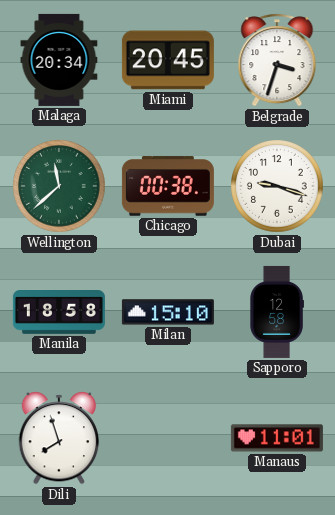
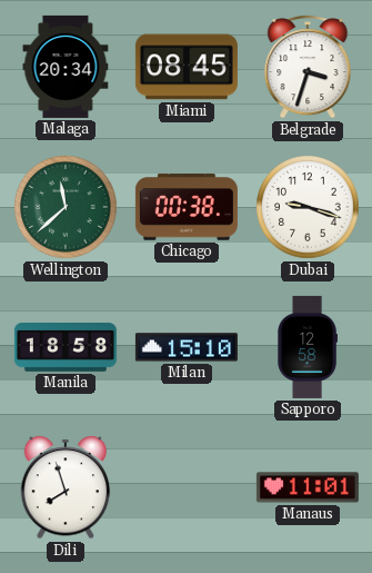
Miami: 20:45 -> 08:45
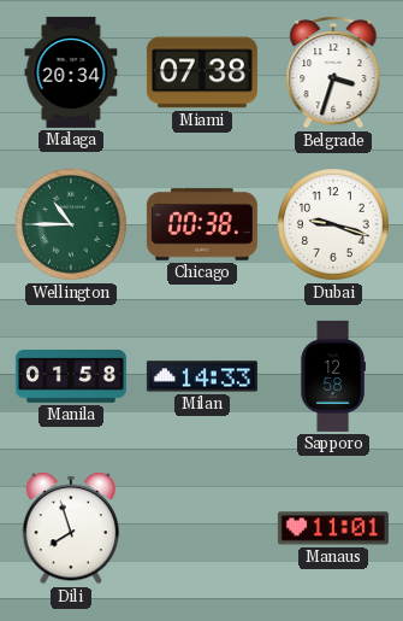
Miami: 08:45 -> 07:38
Wellington: 11:38 -> 10:45
Manila: 18:58 -> 01:58
Milan: 15:10 -> 14:33
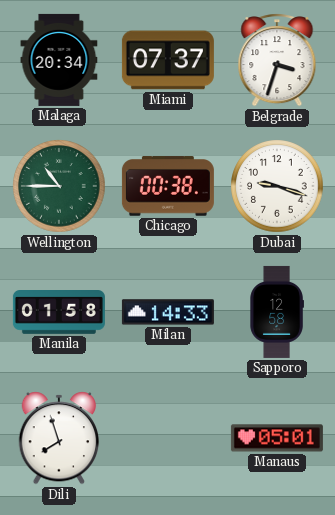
Miami: 07:38 -> 07:37
Manaus: 11:01 -> 05:01
